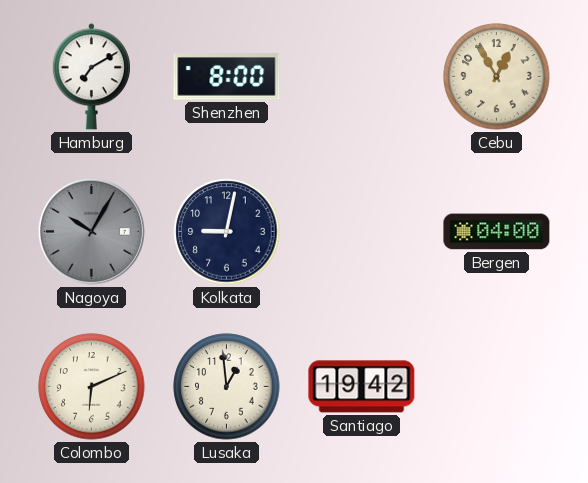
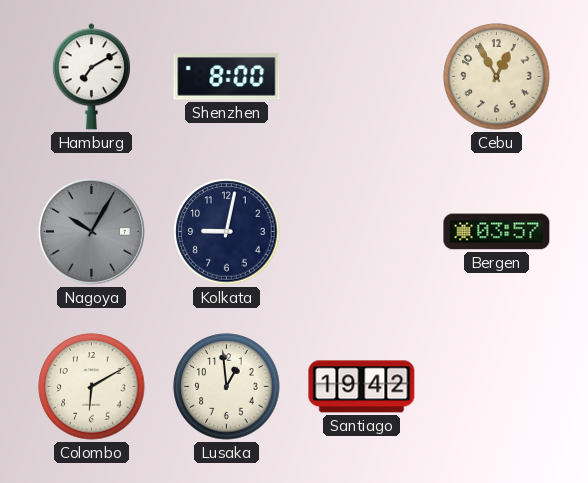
Bergen: 04:00 -> 03:57
Colombo: 6:11 -> 6:10
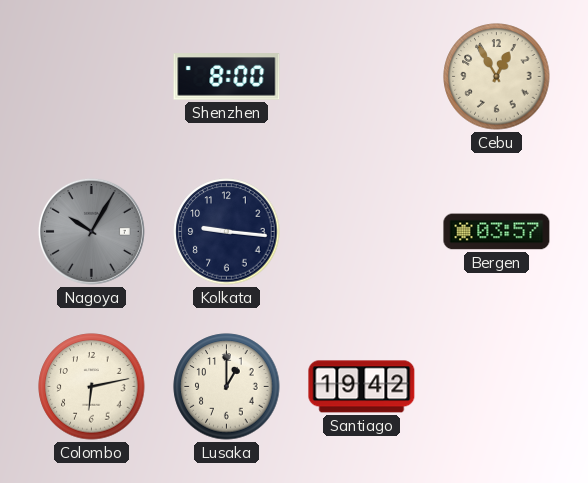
Hamburg: 7:10 -> none
Kolkata: 9:02 -> 9:16
Colombo: 6:10 -> 6:13
Lusaka: 12:59 -> 1:00
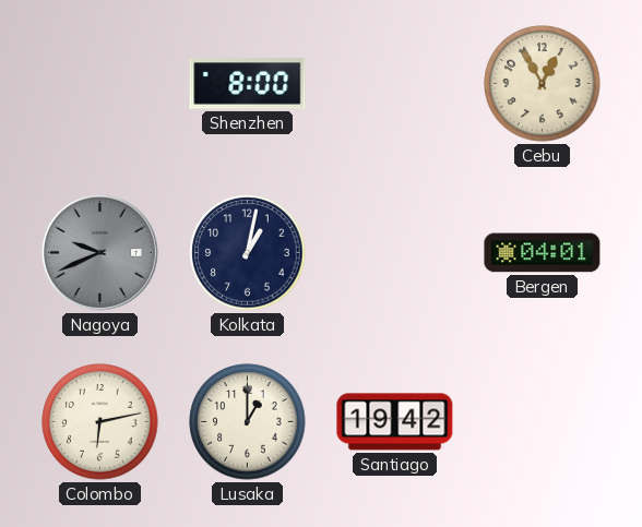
Nagoya: 10:05 -> 9:41
Kolkata: 9:16 -> 1:02
Bergen: 03:57 -> 04:01
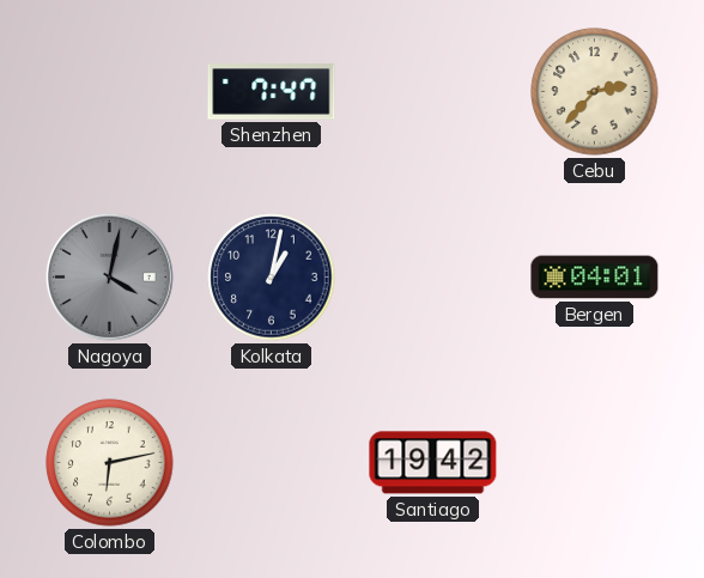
Shenzhen: 8:00 -> 7:47
Cebu: 12:55 -> 2:37
Nagoya: 9:41 -> 4:02
Lusaka: 1:00 -> none
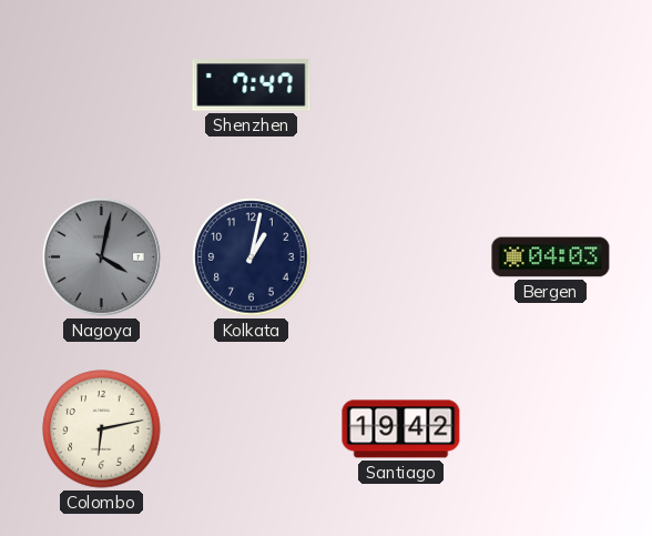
Cebu: 2:37 -> none
Bergen: 04:01 -> 04:03
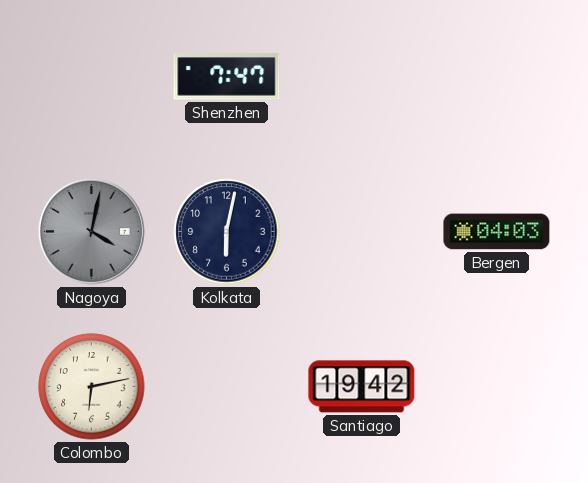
Kolkata: 1:02 -> 6:02
